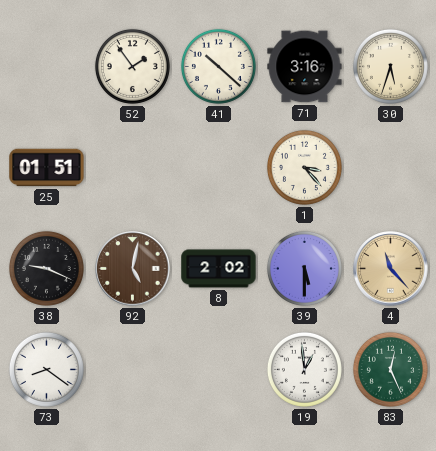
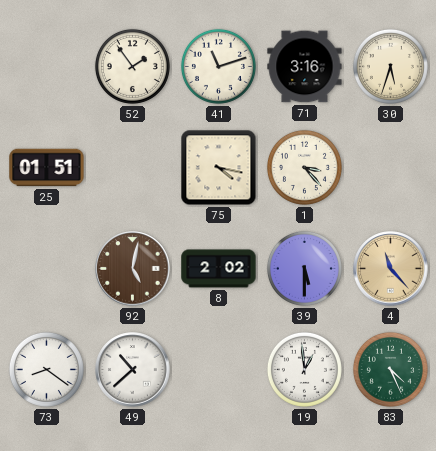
41: 10:22 -> 11:12
75: none -> 4:17
38: 9:19 -> none
49: none -> 10:38
83: 12:26 -> 4:26
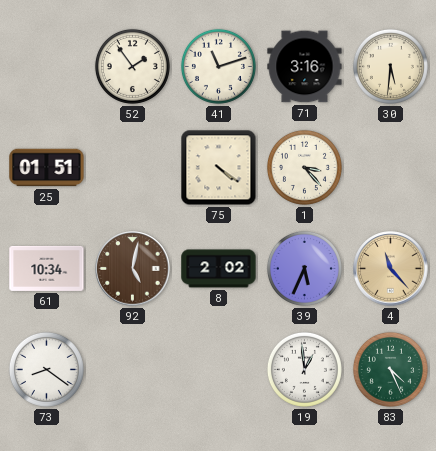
30: 5:33 -> 5:31
75: 4:17 -> 4:21
61: none -> 10:34
39: 5:30 -> 5:34
49: 10:38 -> none
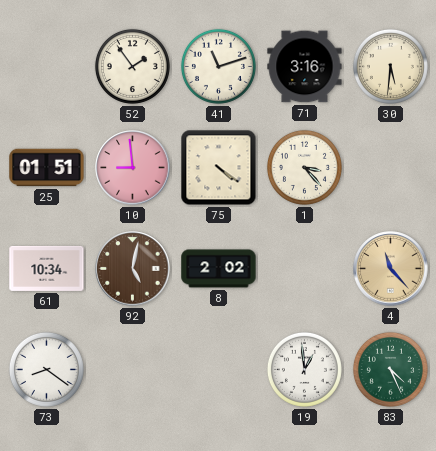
10: none -> 8:59
39: 5:34 -> none
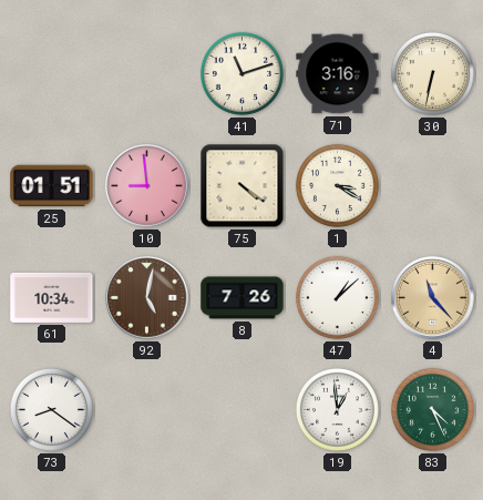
52: 1:54 -> none
30: 5:31 -> 6:32
1: 3:23 -> 3:20
8: 2:02 -> 7:26
47: none -> 1:08
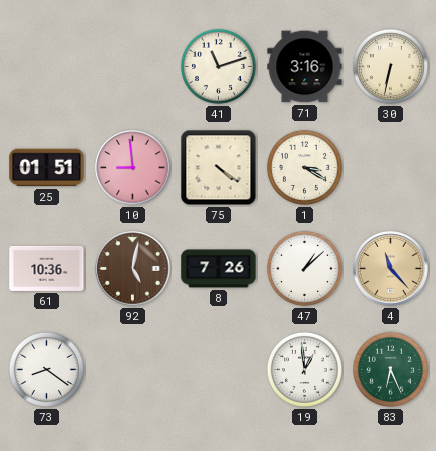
61: 10:34 -> 10:36
83: 4:26 -> 6:26
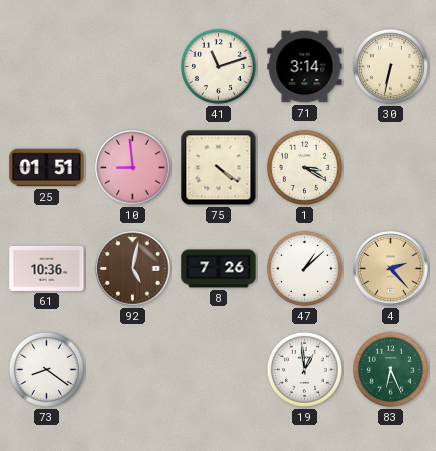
71: 3:16 -> 3:14
4: 11:23 -> 2:23
